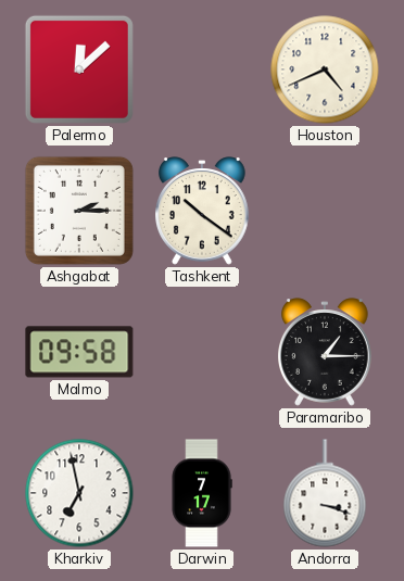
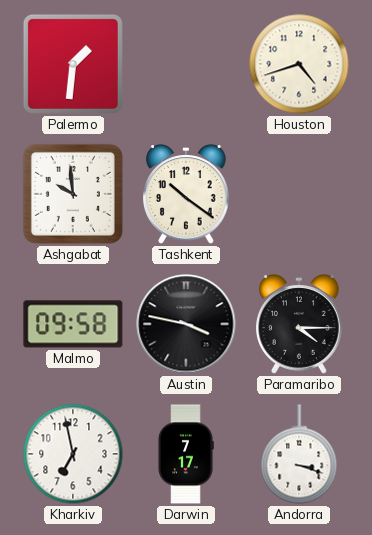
Palermo: 12:08 -> 1:31
Houston: 4:41 -> 4:42
Ashgabat: 2:15 -> 9:59
Austin: none -> 3:47
Paramaribo: 1:15 -> 4:15
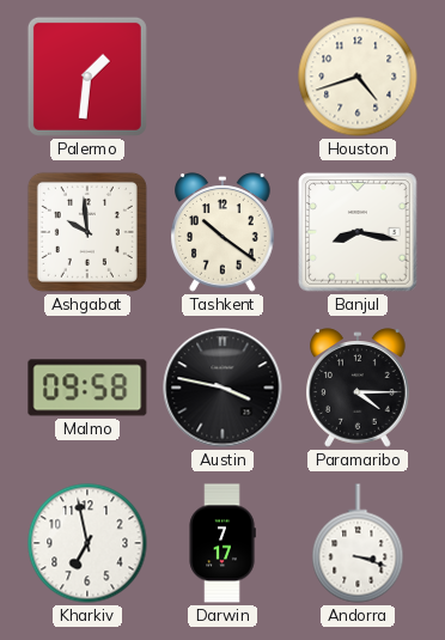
Banjul: none -> 8:17
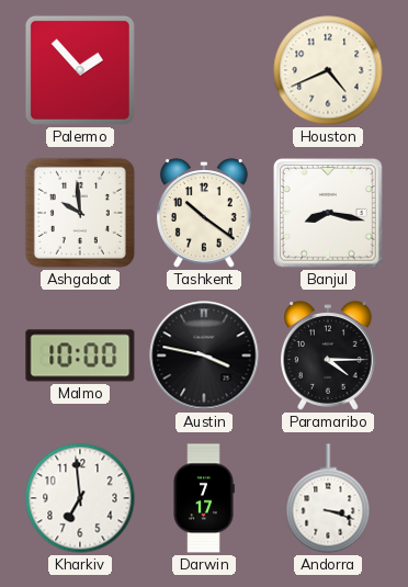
Palermo: 1:31 -> 1:53
Houston: 4:42 -> 4:41
Malmo: 09:58 -> 10:00
Kharkiv: 6:58 -> 6:59
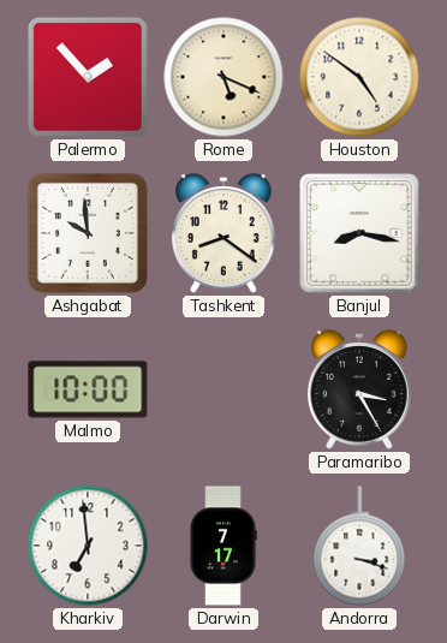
Rome: none -> 5:19
Houston: 4:41 -> 4:51
Tashkent: 10:21 -> 8:21
Austin: 3:47 -> none
Paramaribo: 4:15 -> 3:25
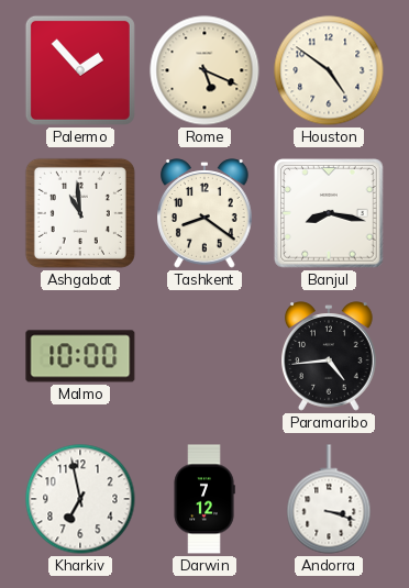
Ashgabat: 9:59 -> 10:59
Paramaribo: 3:25 -> 4:44
Kharkiv: 6:59 -> 6:58
Darwin: 7:17 -> 7:12
